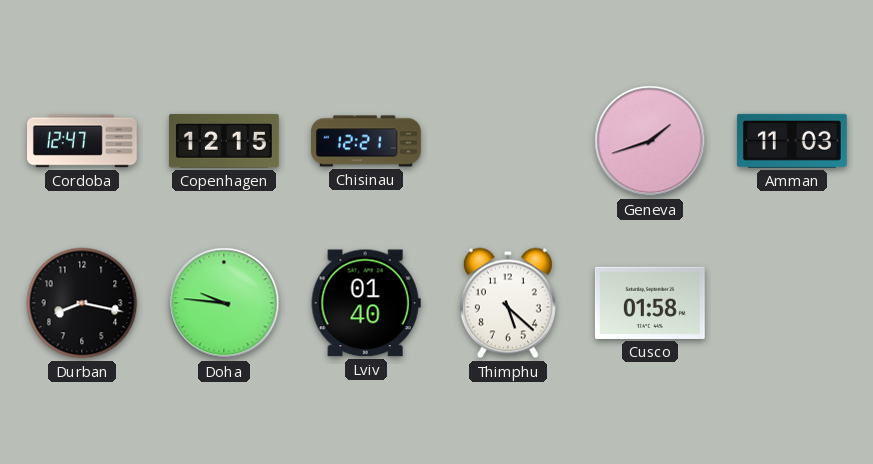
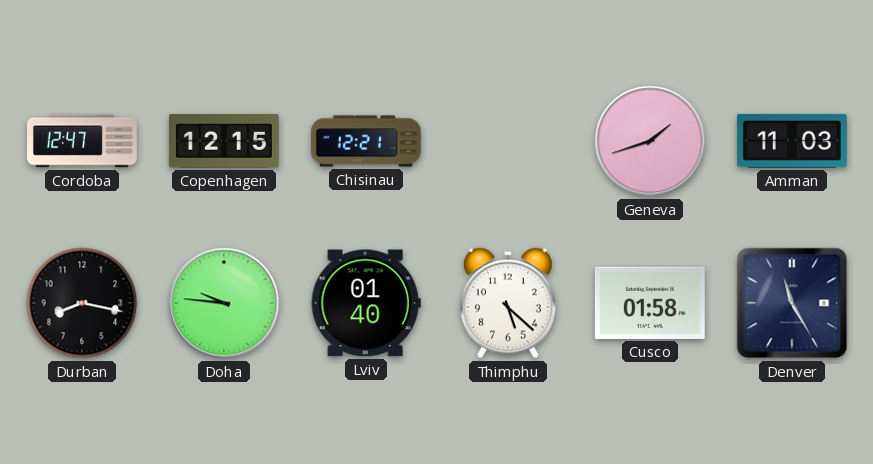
Denver: none -> 11:25
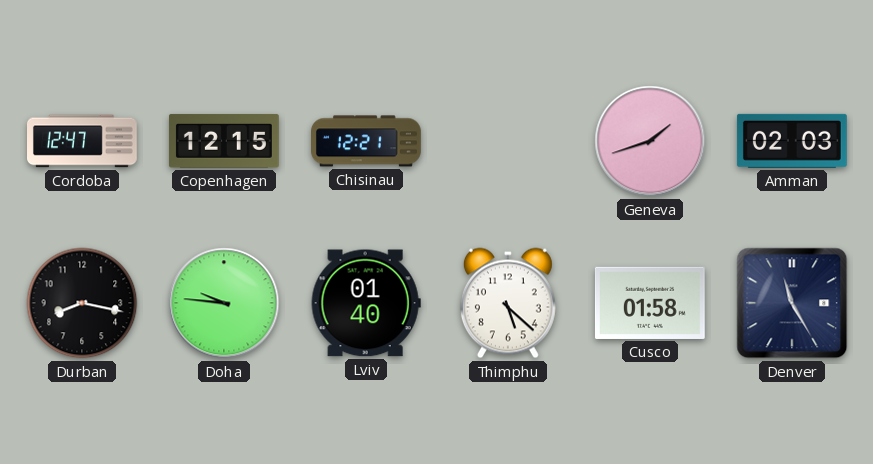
Amman: 11:03 -> 02:03
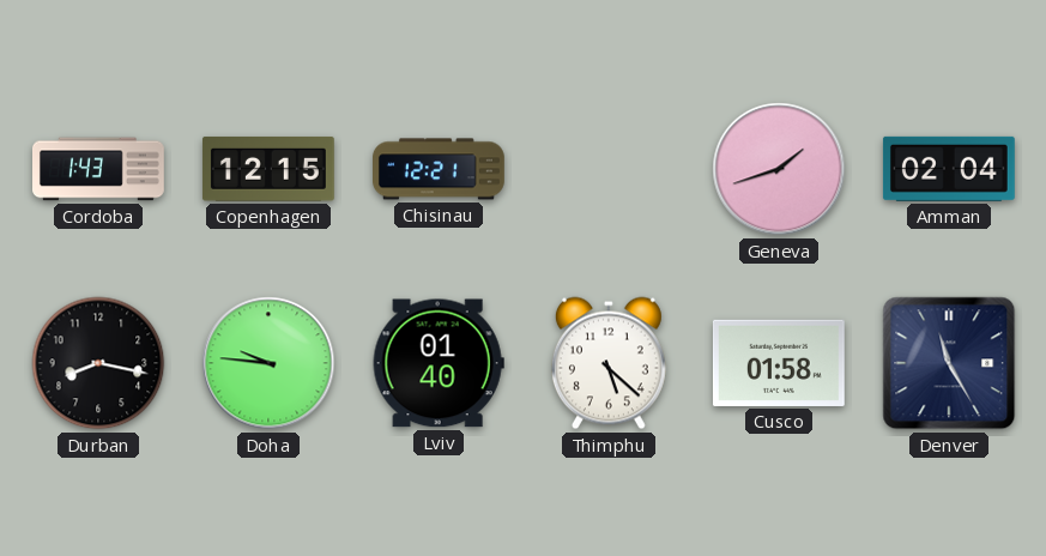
Cordoba: 12:47 -> 1:43
Amman: 02:03 -> 02:04
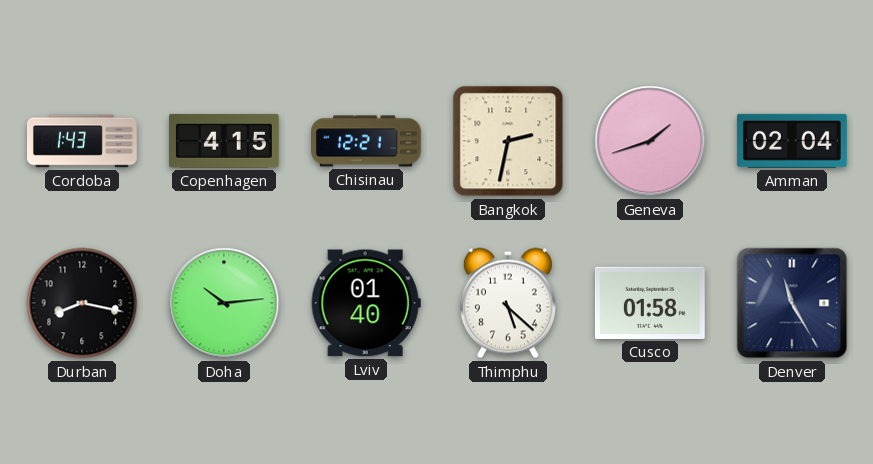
Copenhagen: 12:15 -> 4:15
Bangkok: none -> 2:32
Doha: 9:46 -> 10:14
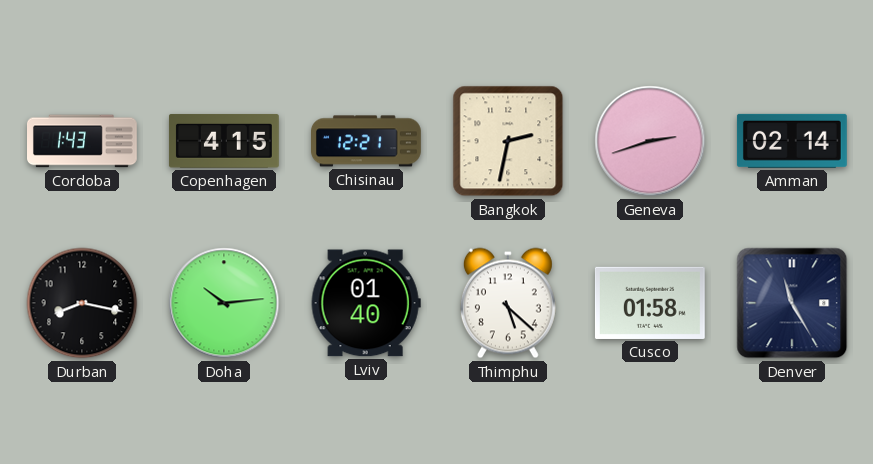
Geneva: 1:42 -> 2:42
Amman: 02:04 -> 02:14
